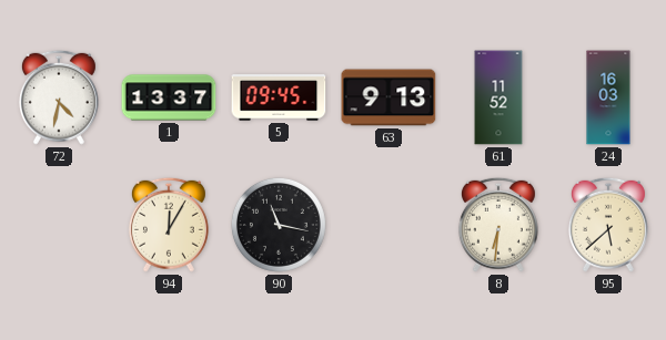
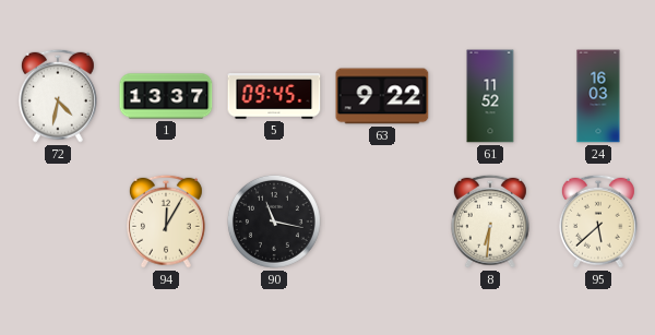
63: 9:13 -> 9:22
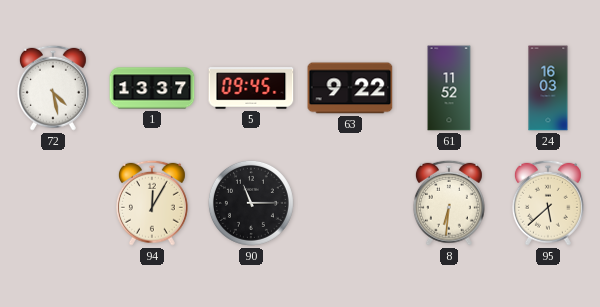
72: 4:32 -> 4:28
90: 11:17 -> 11:15
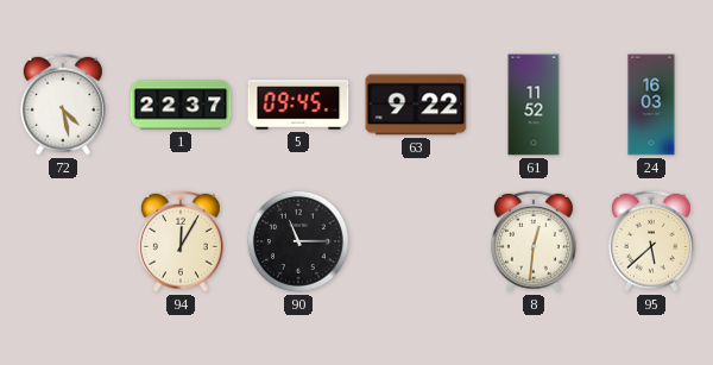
1: 13:37 -> 22:37
8: 6:31 -> 12:31
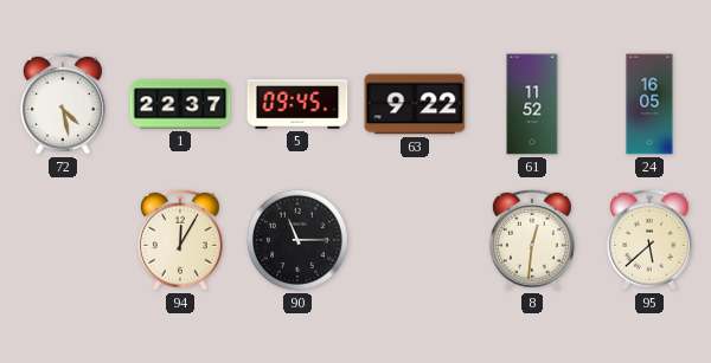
24: 16:03 -> 16:05
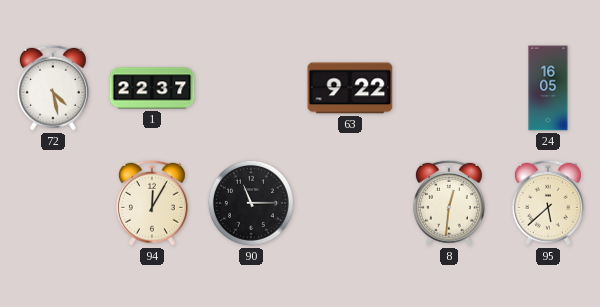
5: 09:45 -> none
61: 11:52 -> none
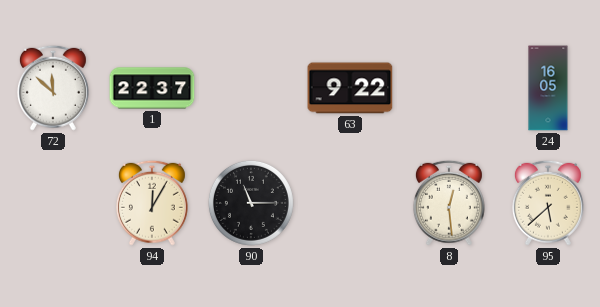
72: 4:28 -> 11:52
8: 12:31 -> 12:29
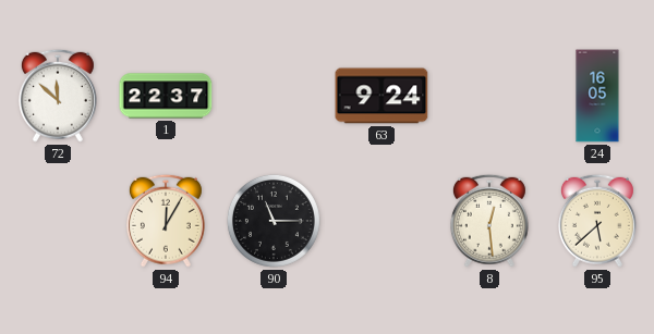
63: 9:22 -> 9:24
